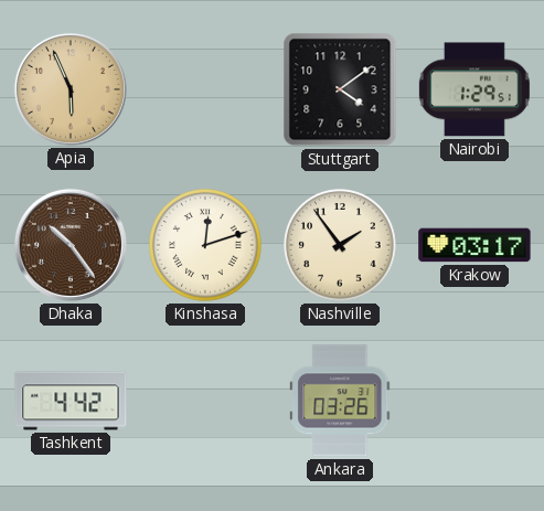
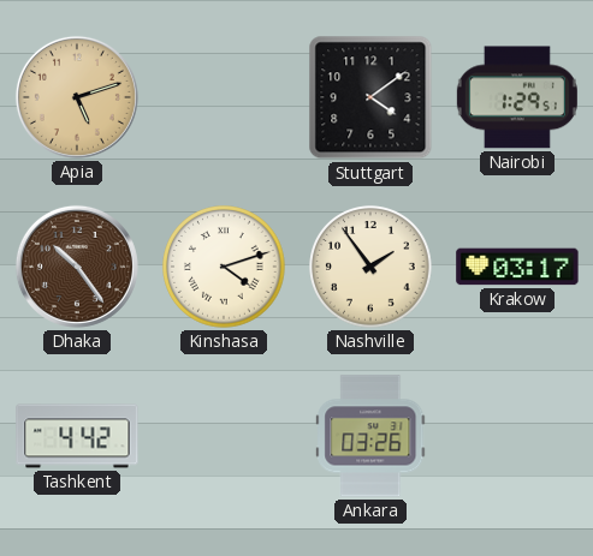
Apia: 5:56 -> 5:12
Kinshasa: 12:12 -> 4:12
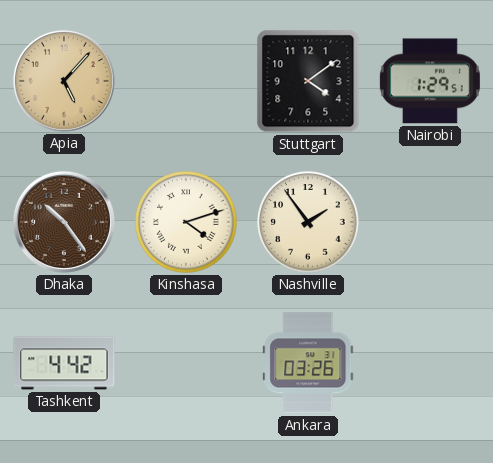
Apia: 5:12 -> 5:07
Krakow: 03:17 -> none
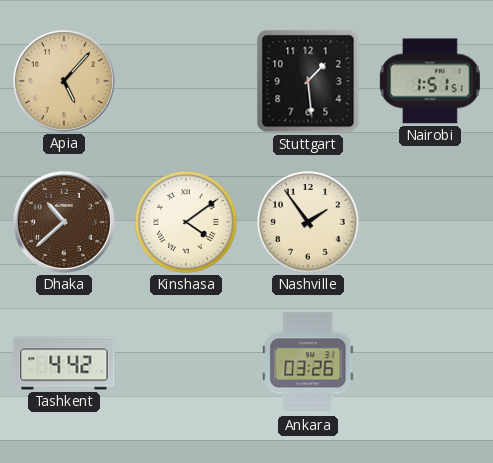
Stuttgart: 4:09 -> 1:29
Nairobi: 1:29 -> 1:51
Dhaka: 10:24 -> 10:38
Kinshasa: 4:12 -> 4:09
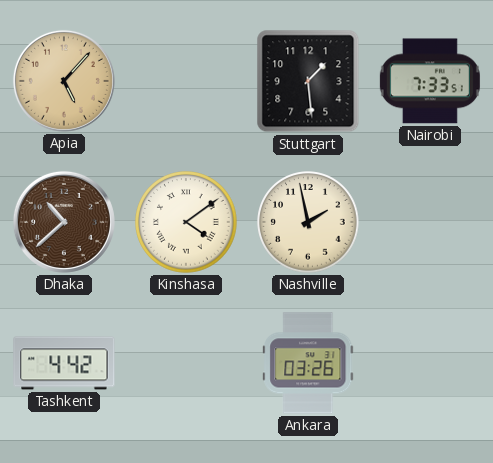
Nairobi: 1:51 -> 7:33
Nashville: 1:54 -> 1:58
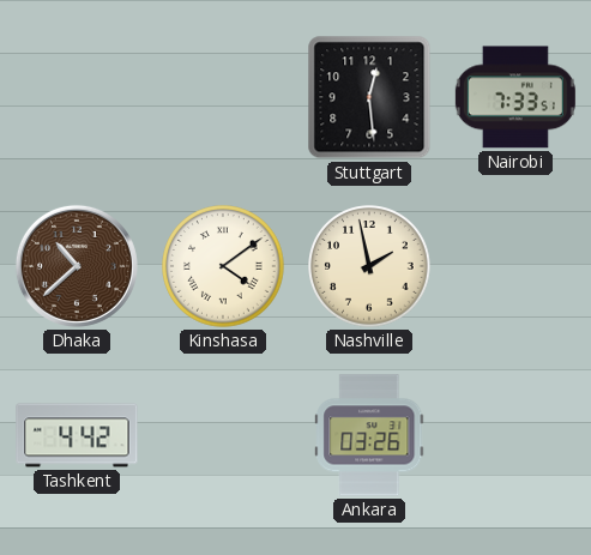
Apia: 5:07 -> none
Stuttgart: 1:29 -> 12:29
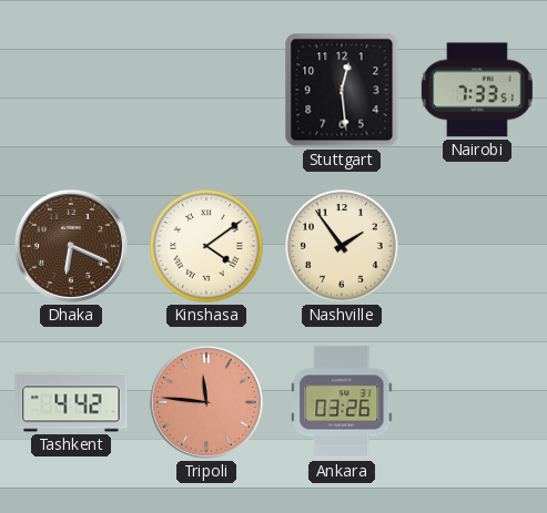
Dhaka: 10:38 -> 6:19
Nashville: 1:58 -> 1:54
Tripoli: none -> 11:46
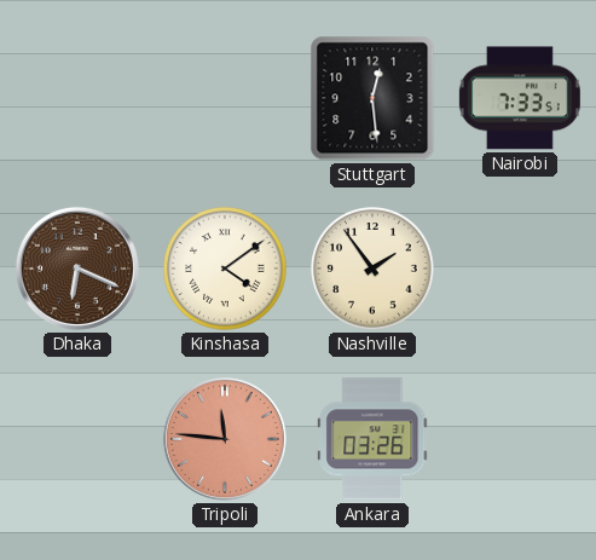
Tashkent: 4:42 -> none
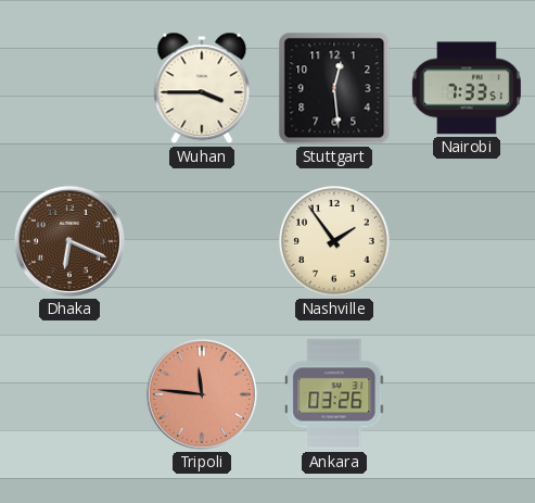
Wuhan: none -> 3:45
Kinshasa: 4:09 -> none
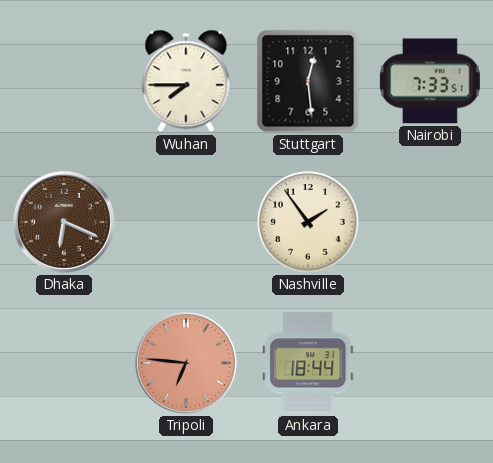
Wuhan: 3:45 -> 7:45
Tripoli: 11:46 -> 6:46
Ankara: 03:26 -> 18:44
